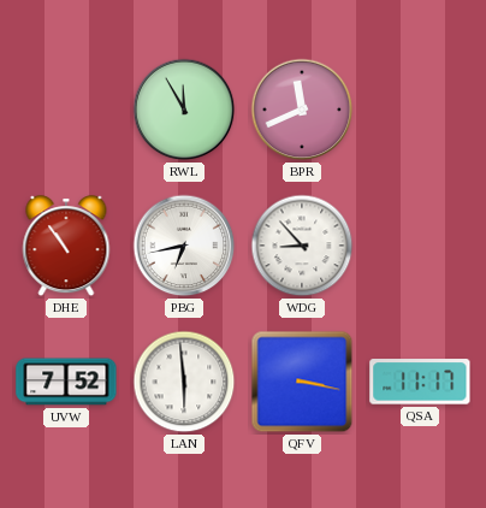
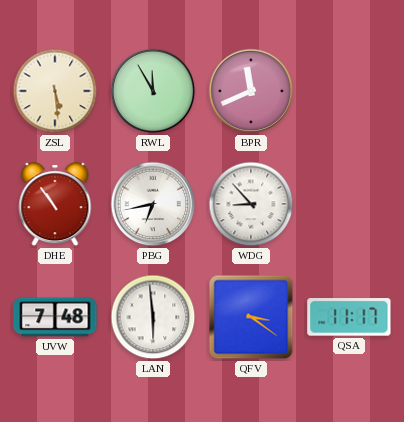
ZSL: none -> 5:29
UVW: 7:52 -> 7:48
QFV: 3:17 -> 3:21
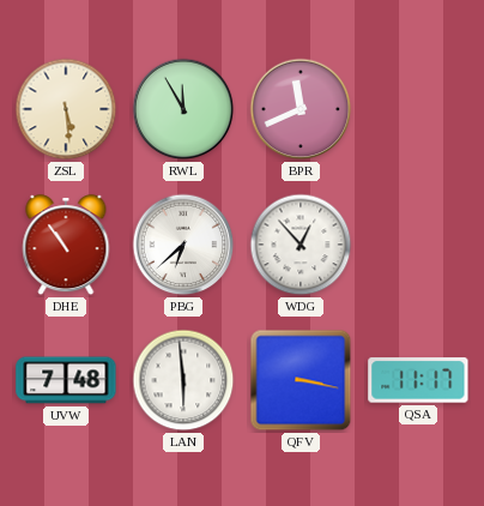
PBG: 6:43 -> 6:38
WDG: 8:53 -> 12:53
QFV: 3:21 -> 3:17
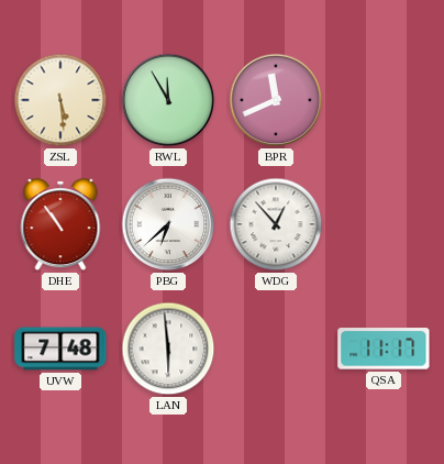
QFV: 3:17 -> none
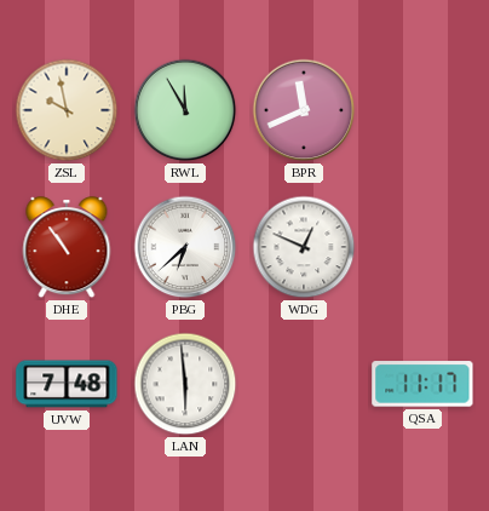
ZSL: 5:29 -> 9:58
WDG: 12:53 -> 12:49
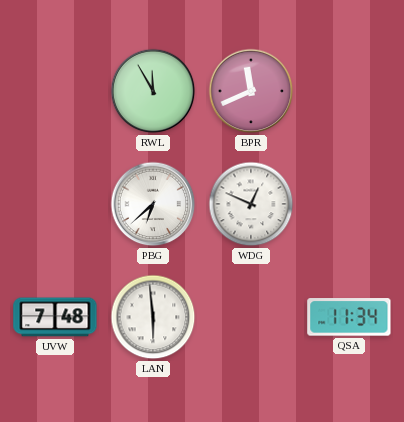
ZSL: 9:58 -> none
DHE: 10:54 -> none
QSA: 11:17 -> 11:34
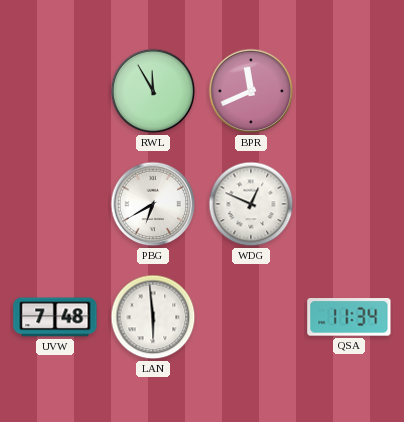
PBG: 6:38 -> 6:40
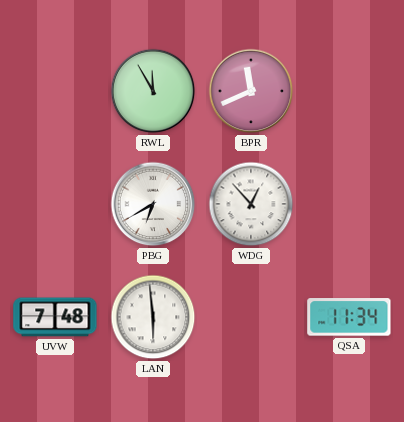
WDG: 12:49 -> 12:53
